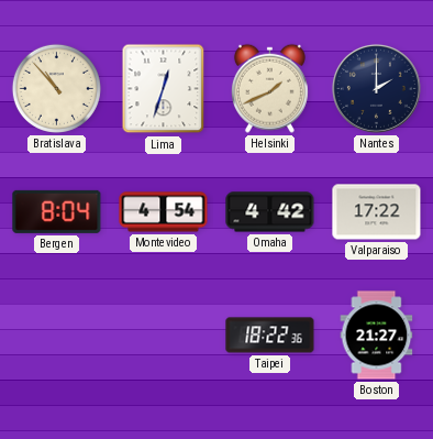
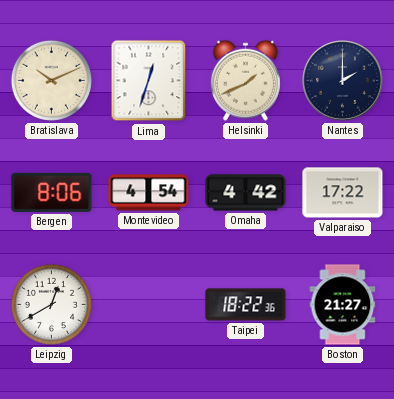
Bratislava: 10:53 -> 10:11
Bergen: 8:04 -> 8:06
Leipzig: none -> 12:40
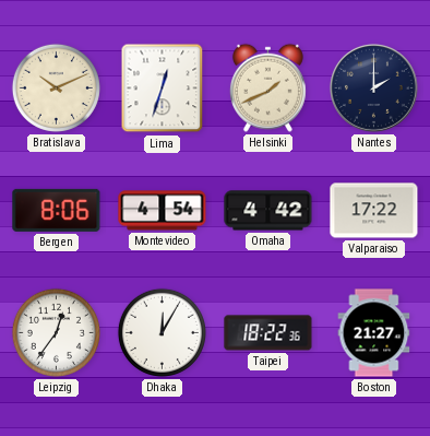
Leipzig: 12:40 -> 12:36
Dhaka: none -> 12:05
